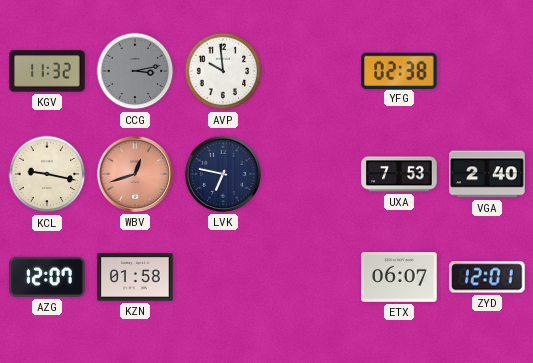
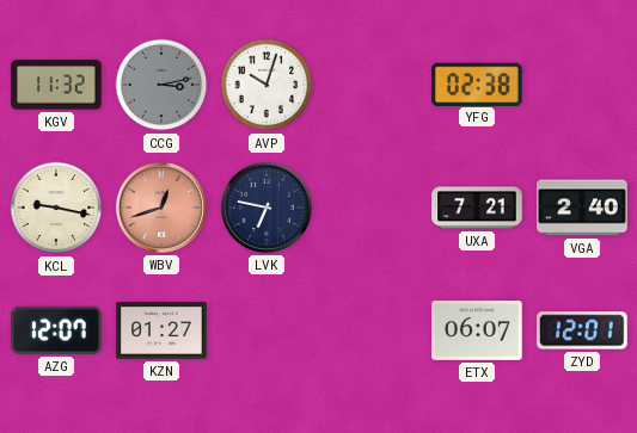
AVP: 9:59 -> 10:03
UXA: 7:53 -> 7:21
KZN: 01:58 -> 01:27
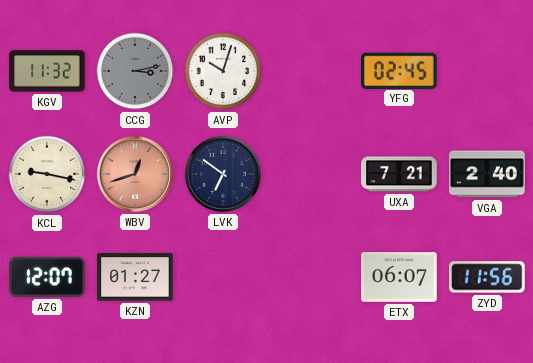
YFG: 02:38 -> 02:45
LVK: 6:47 -> 6:51
ZYD: 12:01 -> 11:56
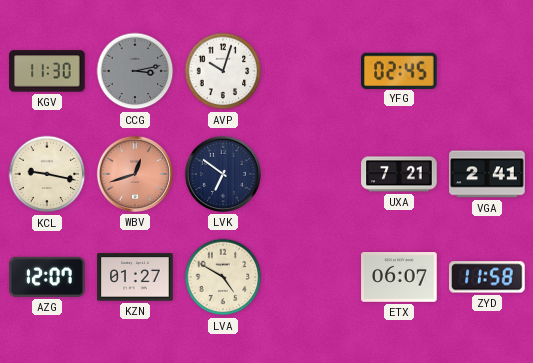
KGV: 11:32 -> 11:30
VGA: 2:40 -> 2:41
LVA: none -> 4:50
ZYD: 11:56 -> 11:58
